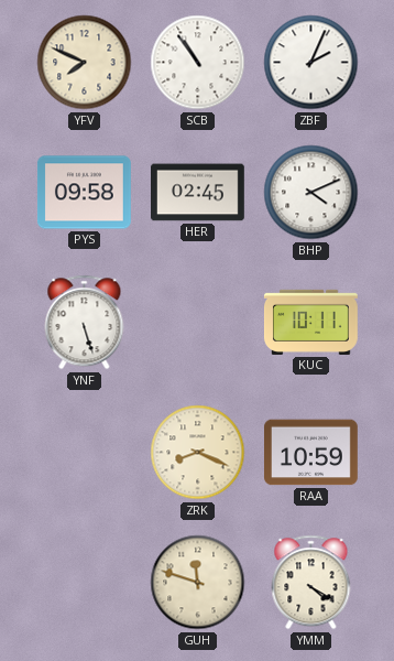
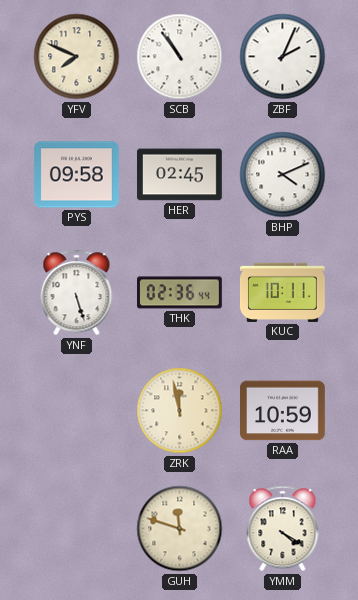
THK: none -> 02:36
ZRK: 8:19 -> 11:58
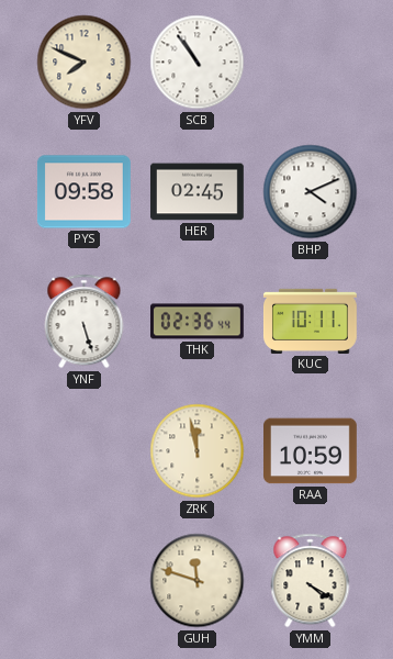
ZBF: 2:04 -> none
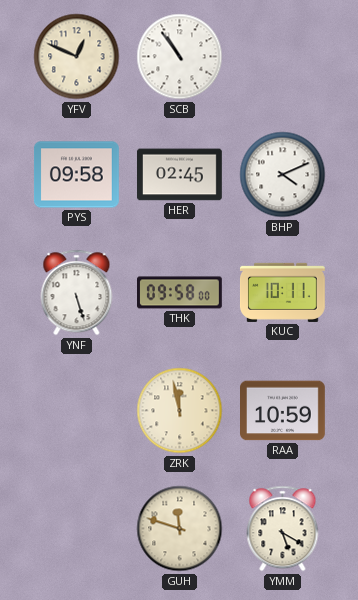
YFV: 7:49 -> 12:49
THK: 02:36 -> 09:58
YMM: 4:20 -> 5:20
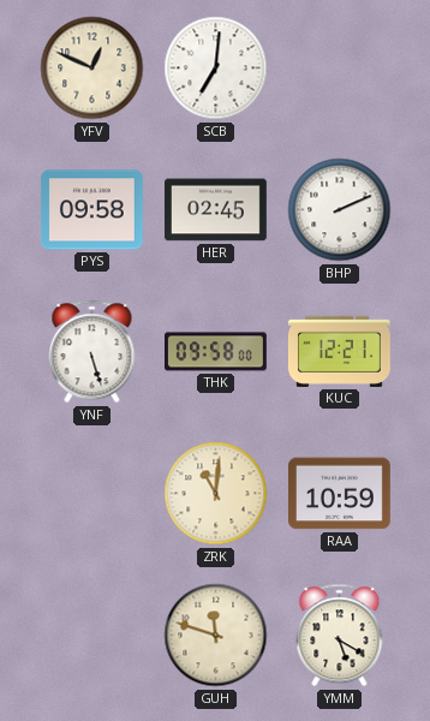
SCB: 10:54 -> 7:01
BHP: 4:11 -> 2:11
KUC: 10:11 -> 12:21
ZRK: 11:58 -> 11:01
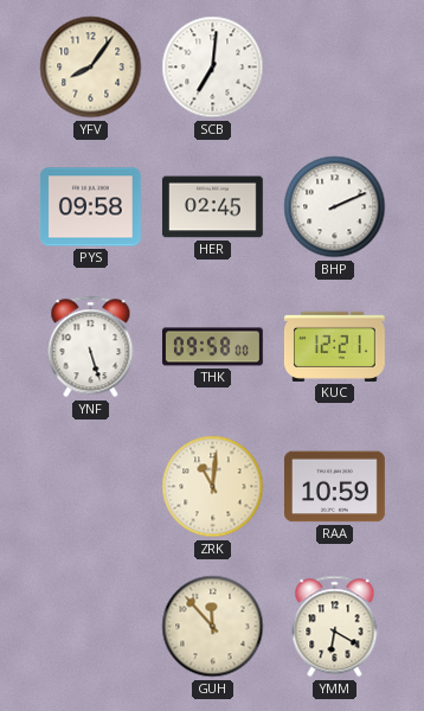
YFV: 12:49 -> 8:06
GUH: 11:48 -> 11:53
YMM: 5:20 -> 6:20
